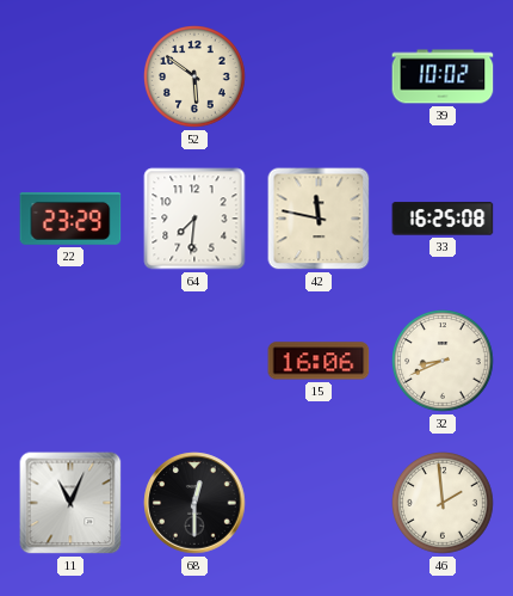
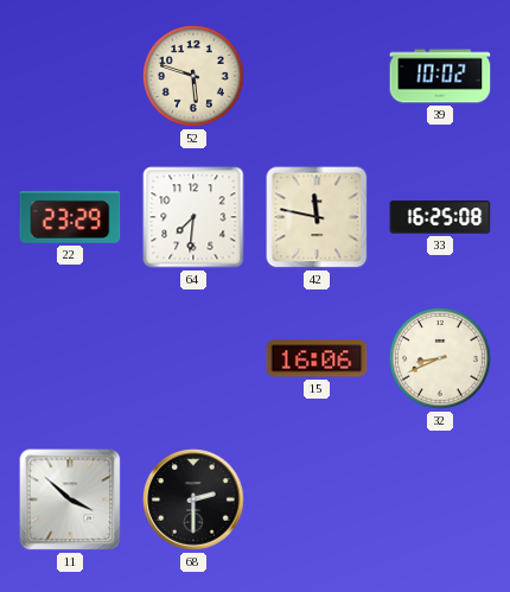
52: 5:51 -> 5:48
11: 11:04 -> 3:52
68: 12:30 -> 2:30
46: 1:59 -> none
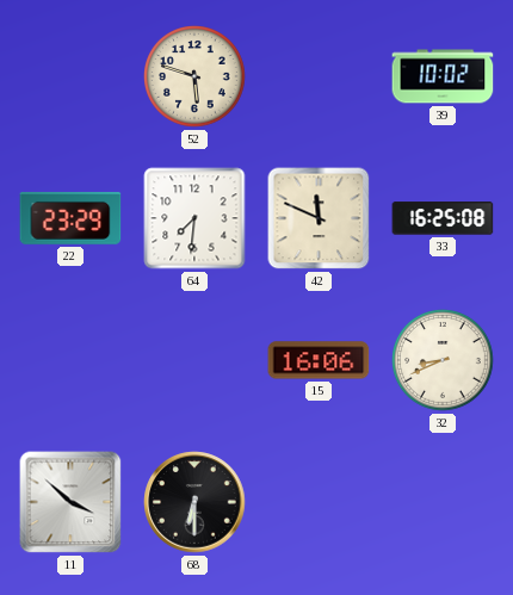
42: 11:47 -> 11:49
68: 2:30 -> 6:30
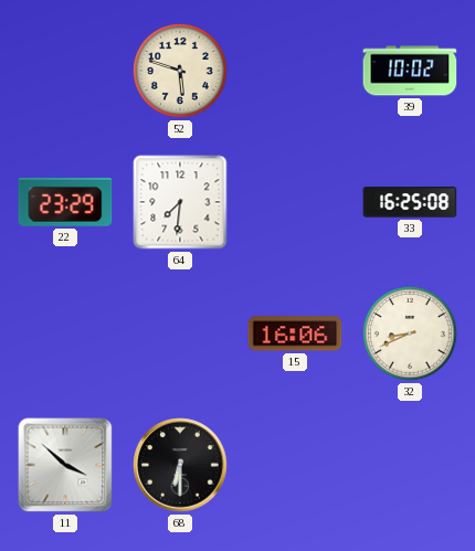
42: 11:49 -> none
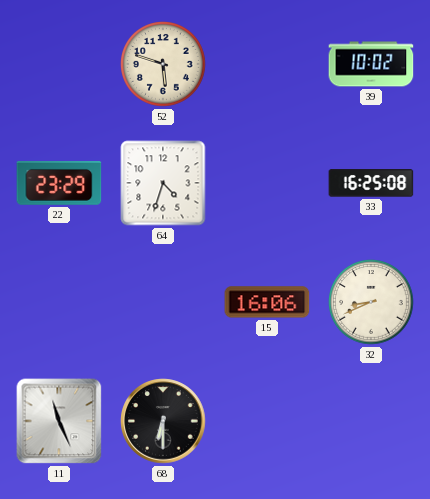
64: 7:31 -> 4:33
11: 3:52 -> 11:26
